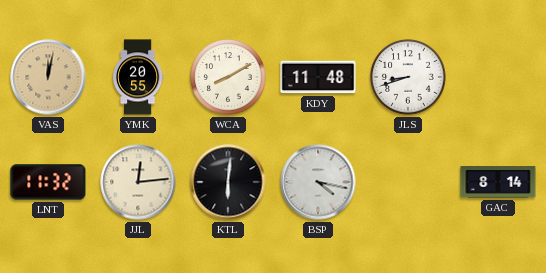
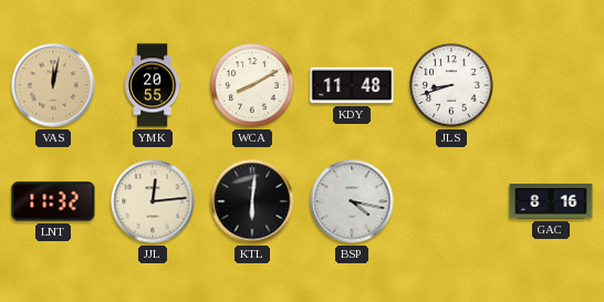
GAC: 8:14 -> 8:16
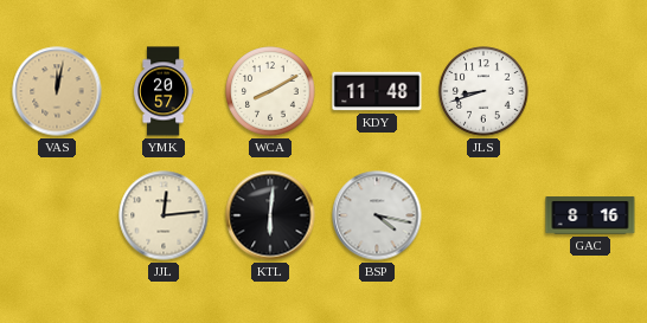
YMK: 20:55 -> 20:57
LNT: 11:32 -> none
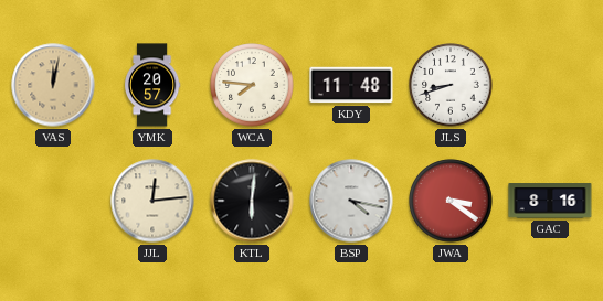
WCA: 8:10 -> 7:46
JWA: none -> 3:21
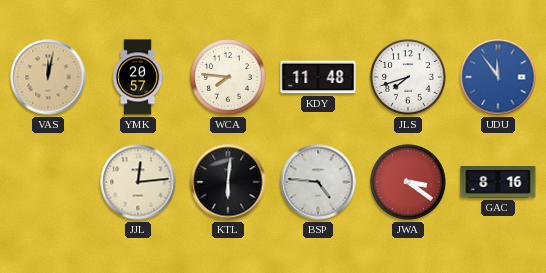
JLS: 8:42 -> 7:42
UDU: none -> 11:54
BSP: 4:17 -> 4:46
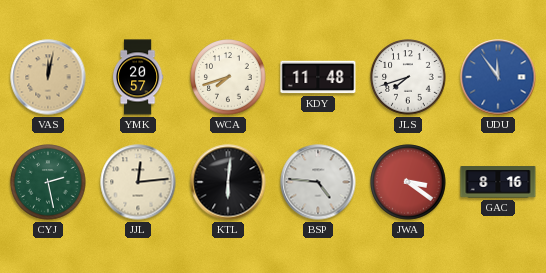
WCA: 7:46 -> 7:42
CYJ: none -> 2:28
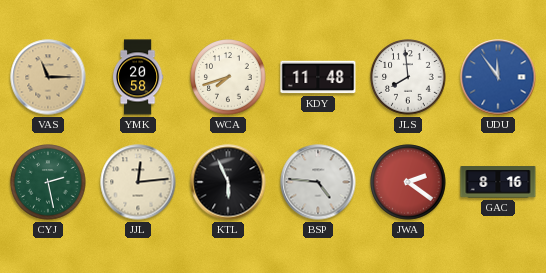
VAS: 12:02 -> 11:15
YMK: 20:57 -> 20:58
JLS: 7:42 -> 7:59
KTL: 6:01 -> 5:56
JWA: 3:21 -> 2:21
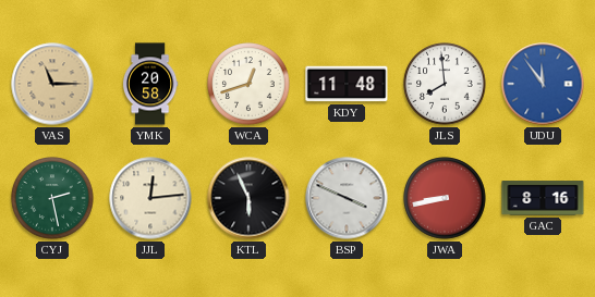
WCA: 7:42 -> 12:42
BSP: 4:46 -> 3:49
JWA: 2:21 -> 8:43
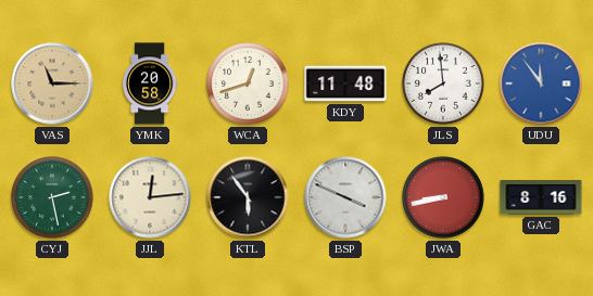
KTL: 5:56 -> 5:54
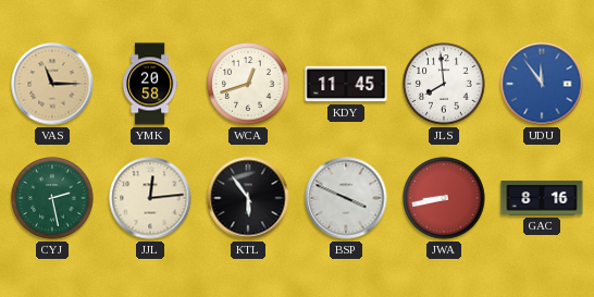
KDY: 11:48 -> 11:45
